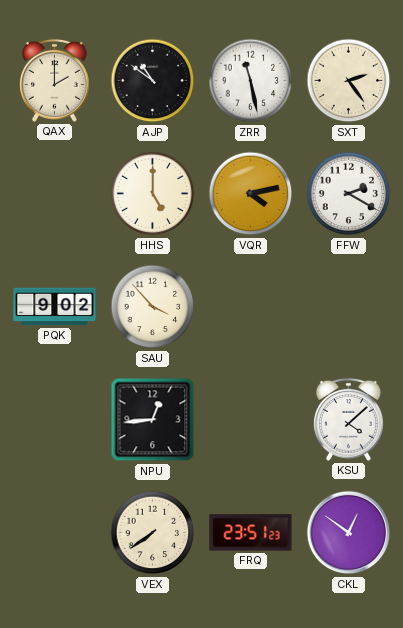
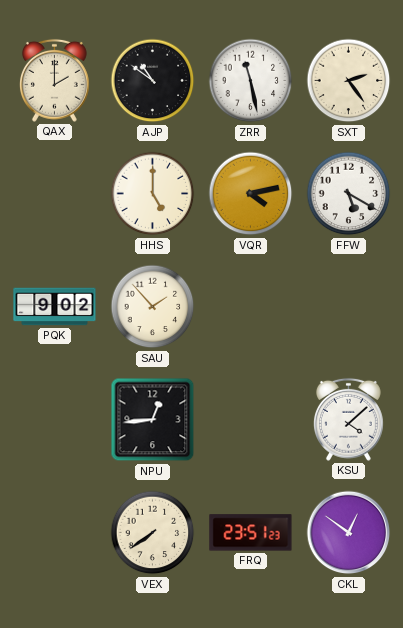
FFW: 2:20 -> 5:20
SAU: 3:53 -> 1:53
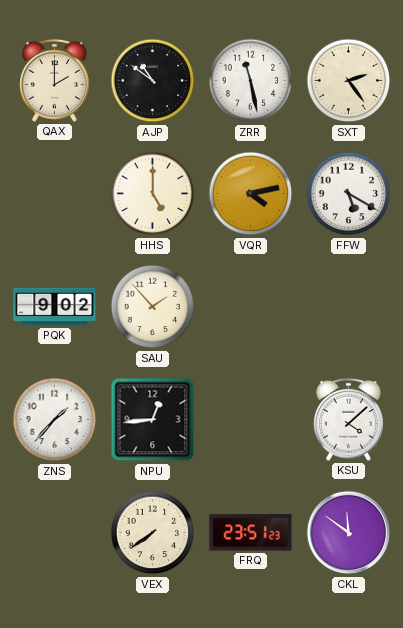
ZNS: none -> 1:37
CKL: 12:51 -> 11:51
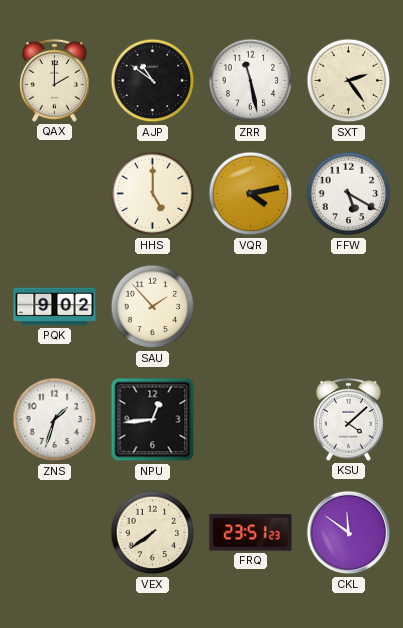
ZNS: 1:37 -> 1:33
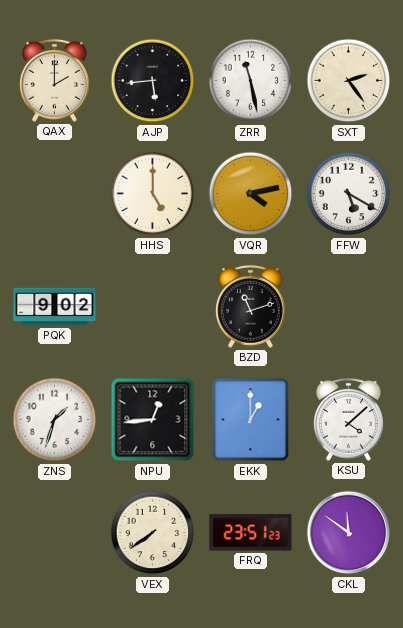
AJP: 10:51 -> 5:44
SAU: 1:53 -> none
BZD: none -> 11:12
EKK: none -> 1:00
